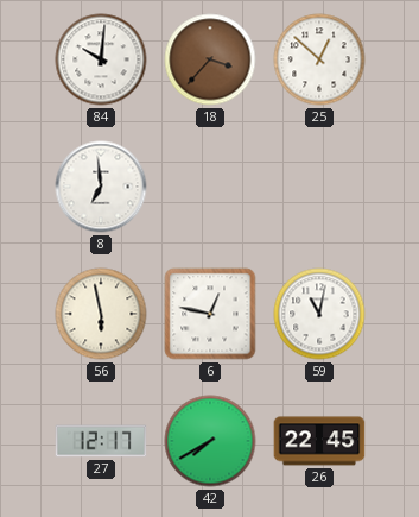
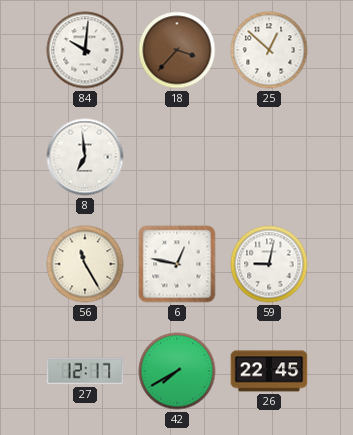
56: 5:58 -> 11:25
59: 11:02 -> 9:02
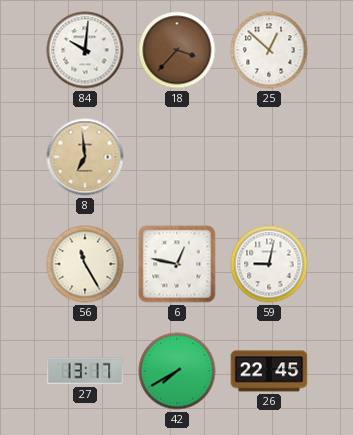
8 dial: white -> champagne
27: 12:17 -> 13:17
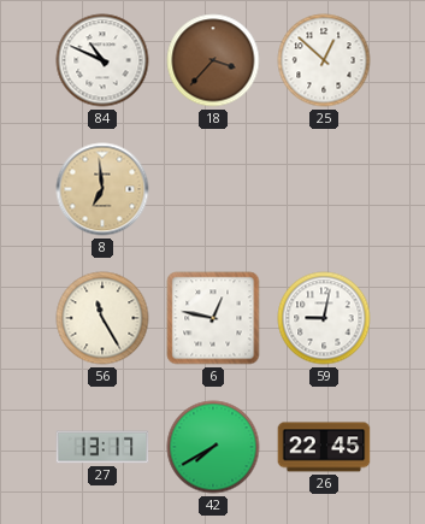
84: 10:01 -> 10:49
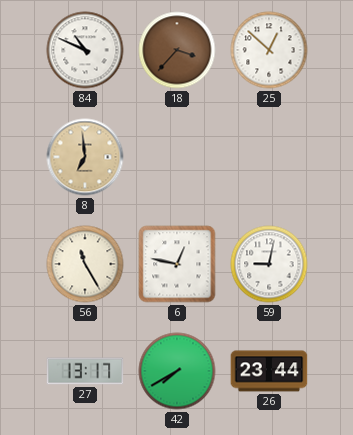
26: 22:45 -> 23:44
